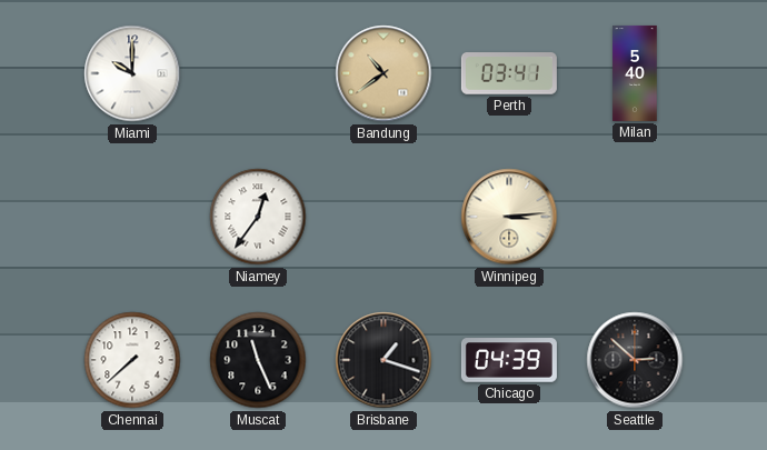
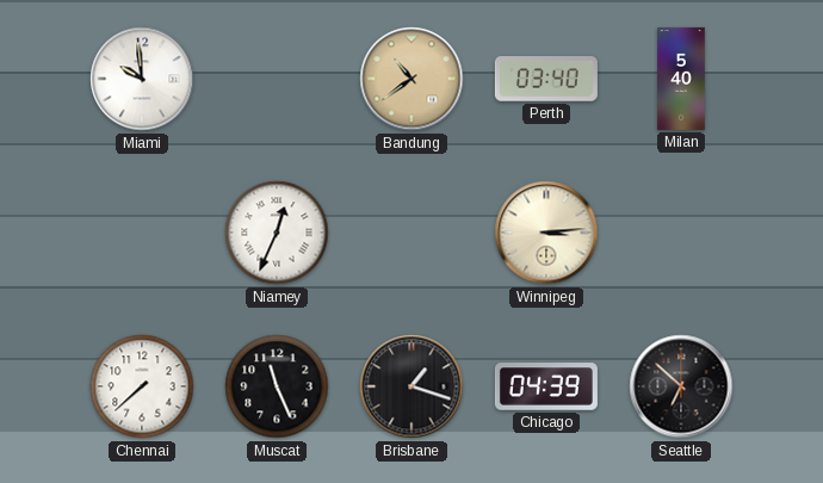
Miami: 10:00 -> 9:59
Perth: 03:41 -> 03:40
Niamey: 12:36 -> 12:34
Seattle: 2:52 -> 6:52
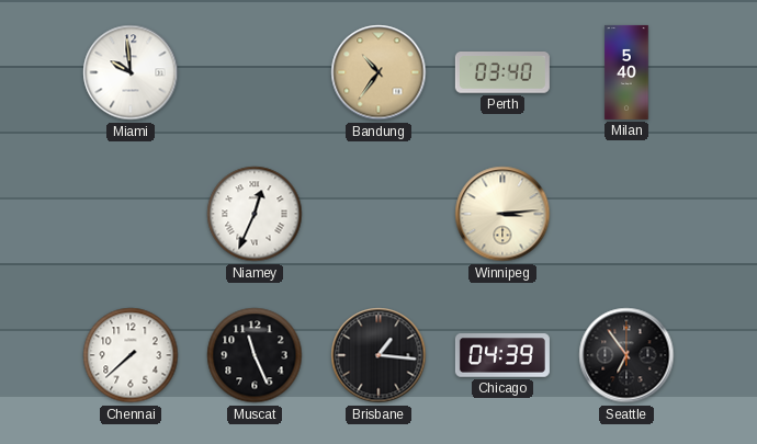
Bandung: 10:39 -> 10:36
Brisbane: 1:18 -> 1:16
Seattle: 6:52 -> 6:54
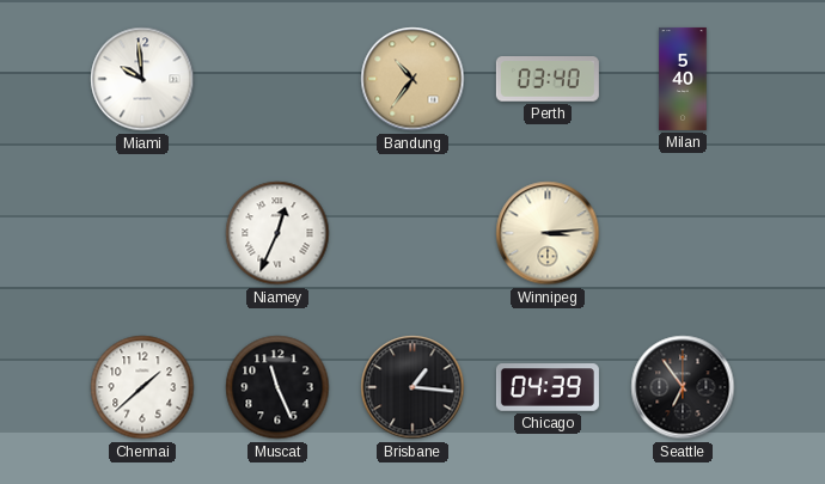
Chennai: 7:38 -> 1:38
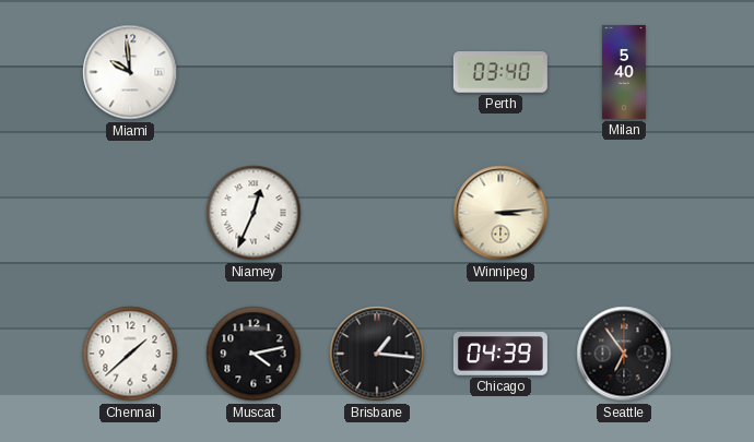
Bandung: 10:36 -> none
Muscat: 11:26 -> 4:13
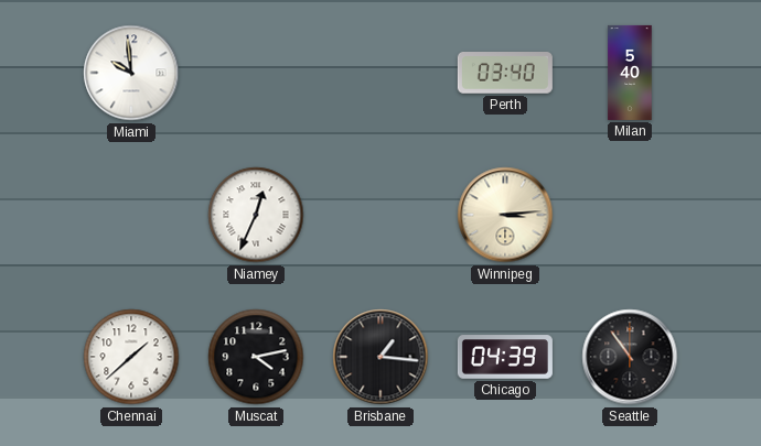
Seattle: 6:54 -> 10:54
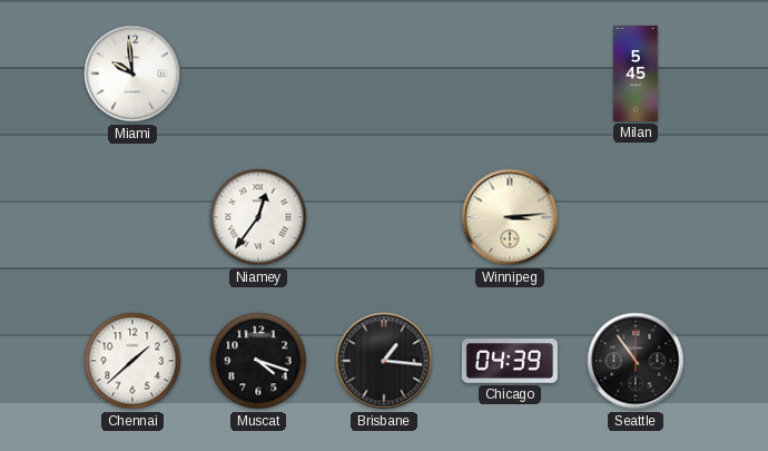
Perth: 03:40 -> none
Milan: 5:40 -> 5:45
Niamey: 12:34 -> 12:36
Muscat: 4:13 -> 4:18
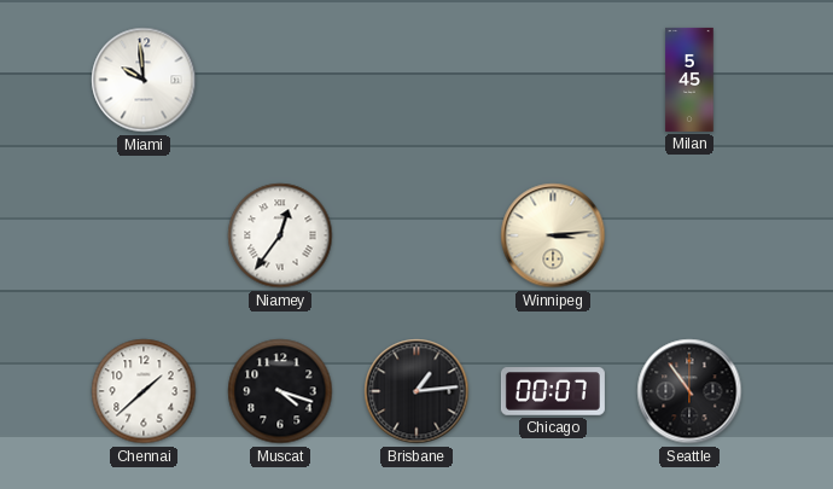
Brisbane: 1:16 -> 1:14
Chicago: 04:39 -> 00:07
